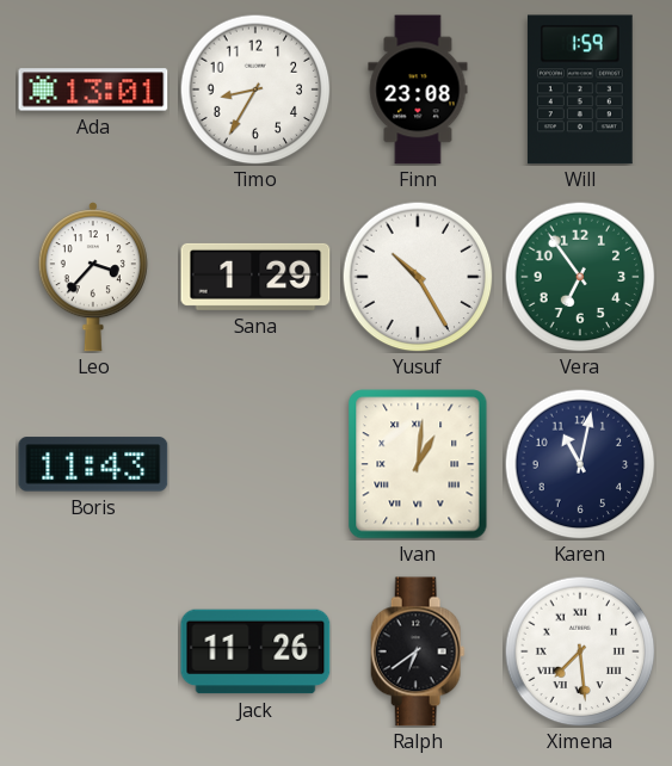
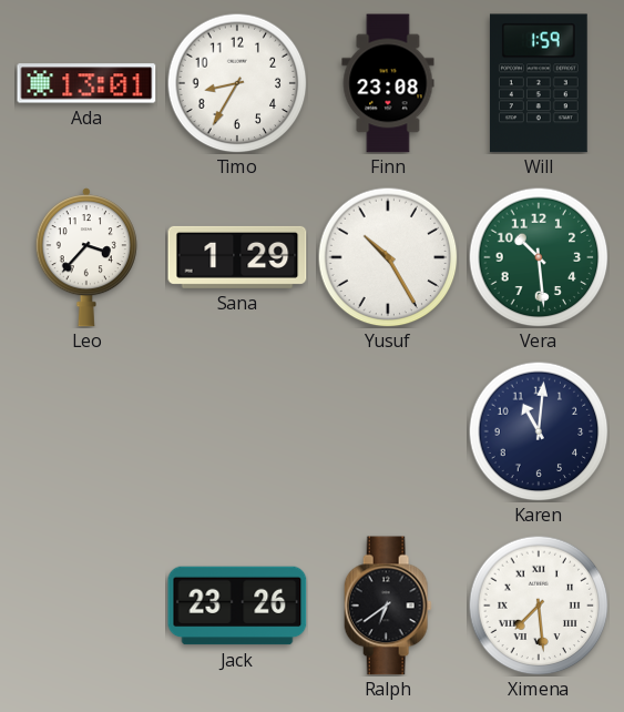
Vera: 6:54 -> 10:29
Boris: 11:43 -> none
Ivan: 1:01 -> none
Karen: 11:02 -> 11:01
Jack: 11:26 -> 23:26
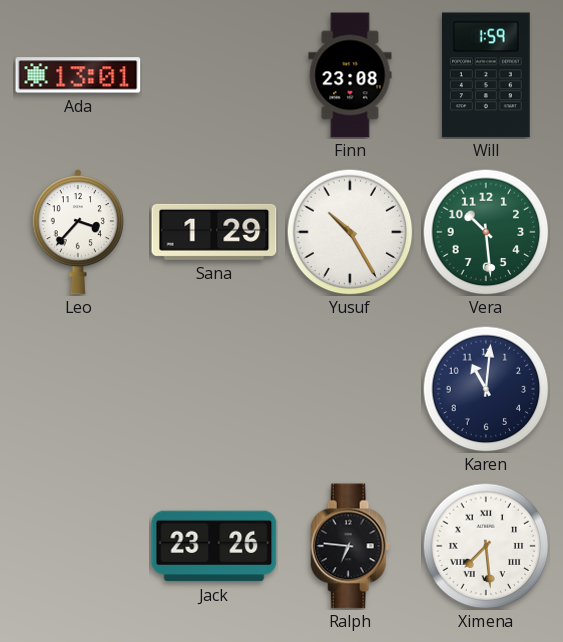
Timo: 8:35 -> none
Ralph: 6:39 -> 6:46
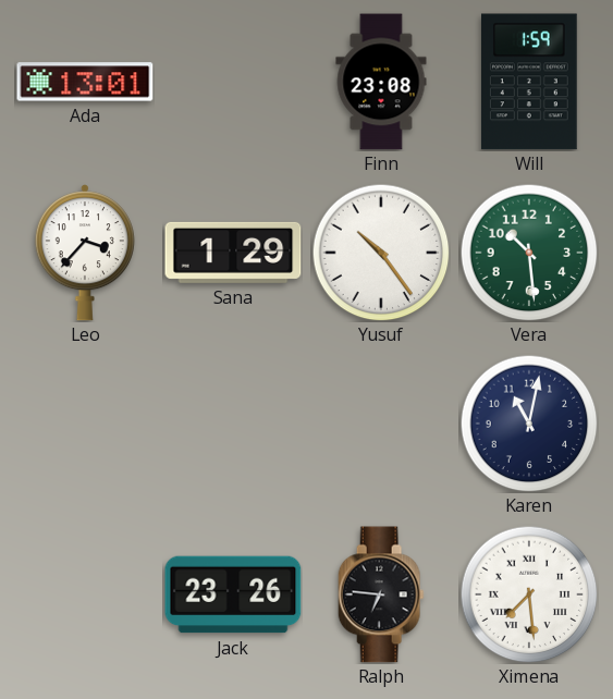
Yusuf: 10:25 -> 10:24
Karen: 11:01 -> 11:02
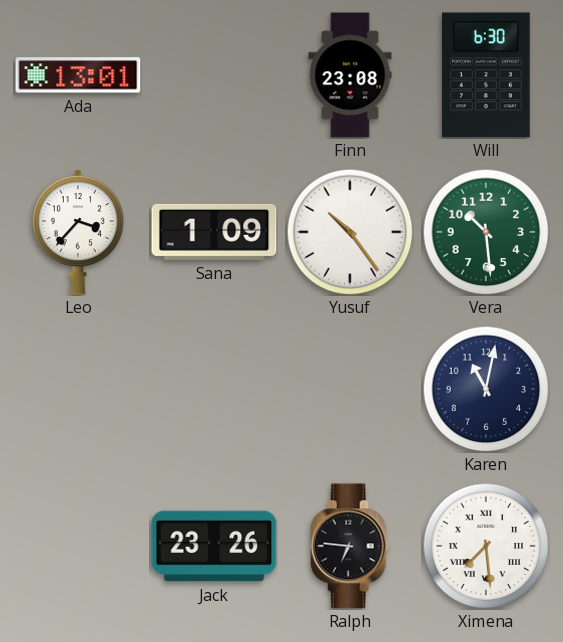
Will: 1:59 -> 6:30
Sana: 1:29 -> 1:09
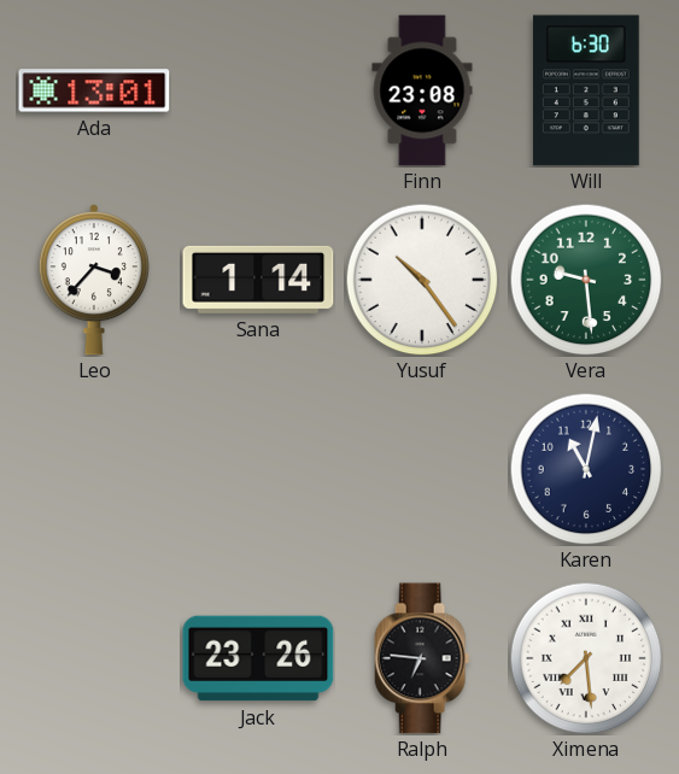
Sana: 1:09 -> 1:14
Vera: 10:29 -> 9:29
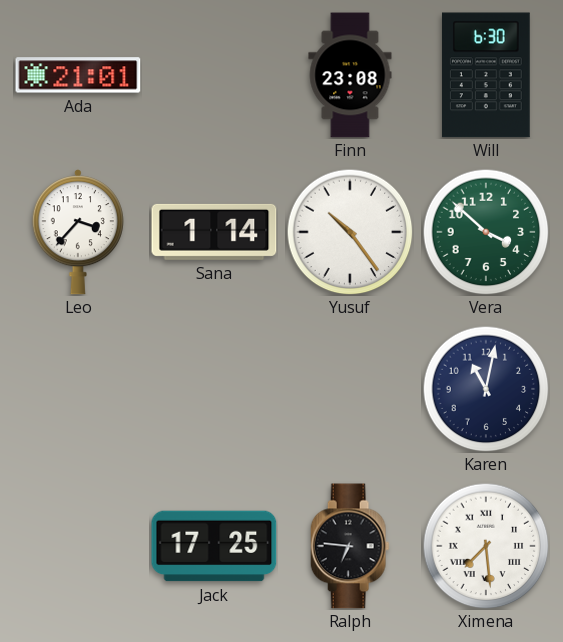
Ada: 13:01 -> 21:01
Vera: 9:29 -> 3:52
Jack: 23:26 -> 17:25
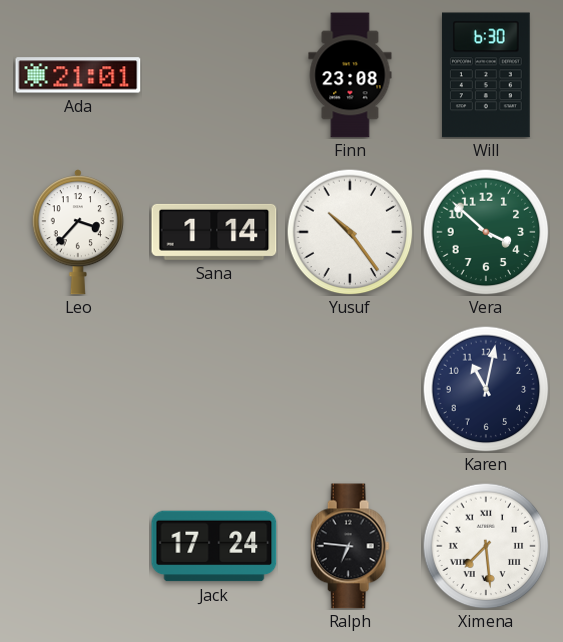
Jack: 17:25 -> 17:24
